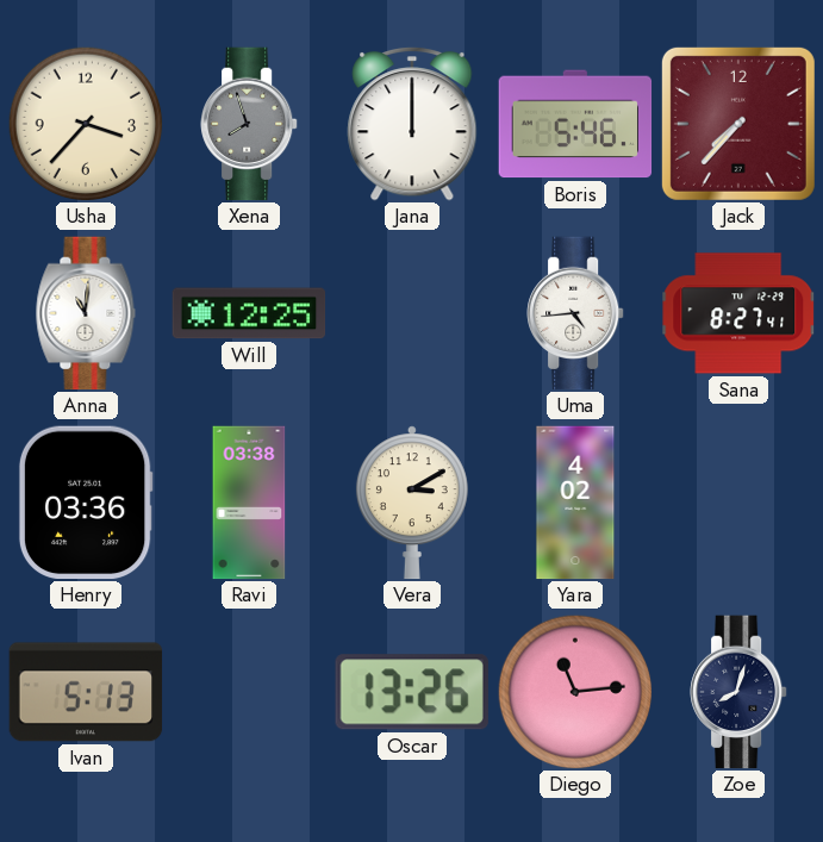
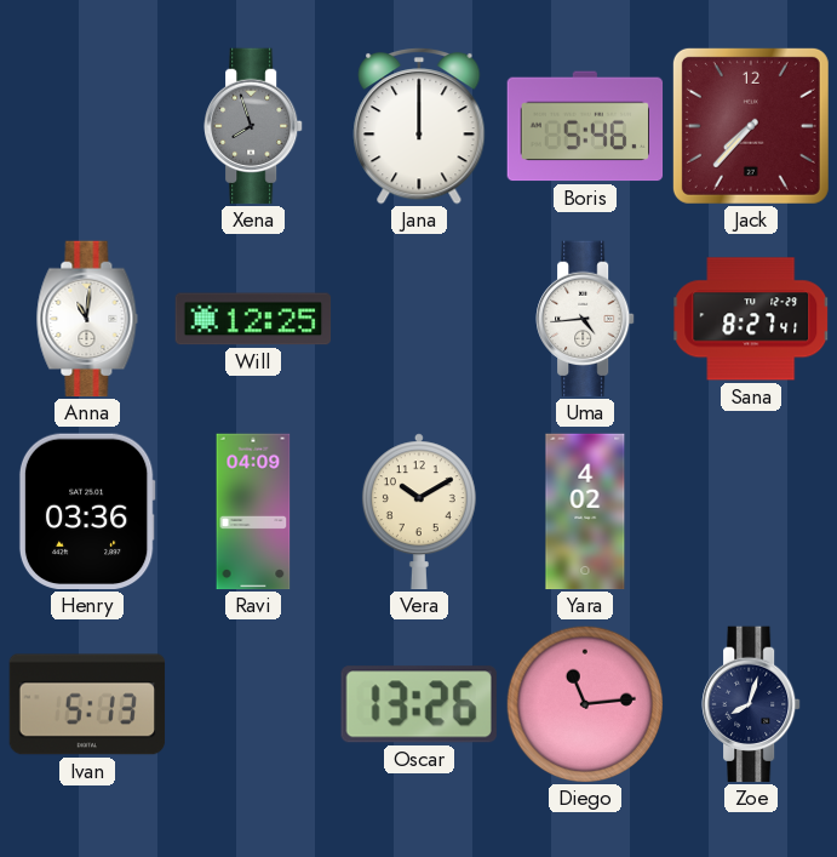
Usha: 3:37 -> none
Ravi: 03:38 -> 04:09
Vera: 3:10 -> 10:10
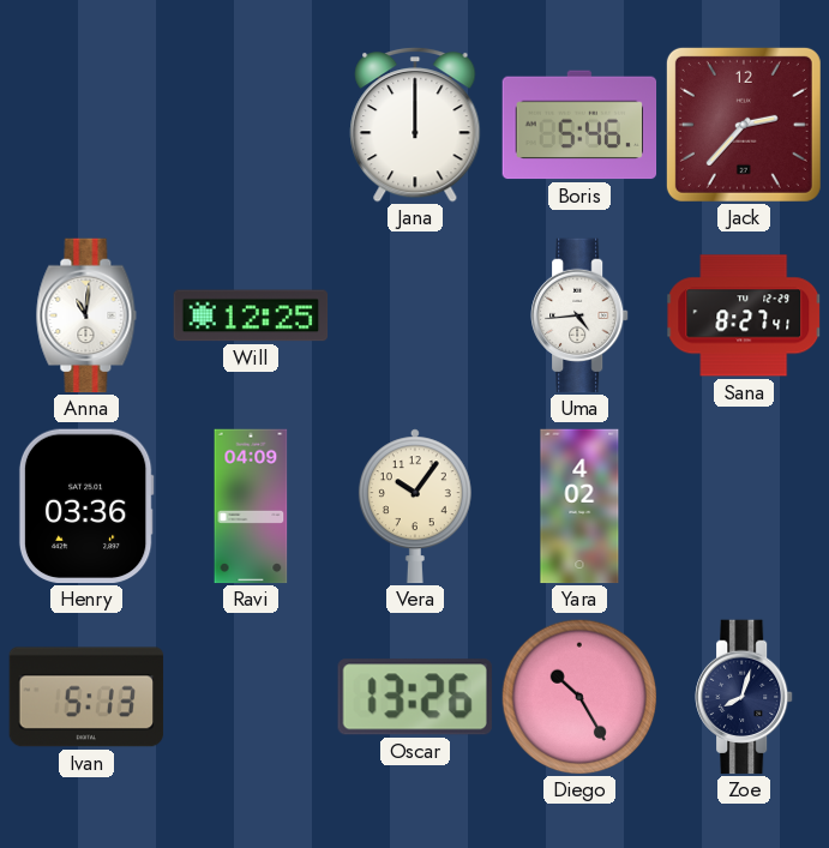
Xena: 7:57 -> none
Jack: 7:37 -> 2:37
Vera: 10:10 -> 10:06
Diego: 11:14 -> 10:25
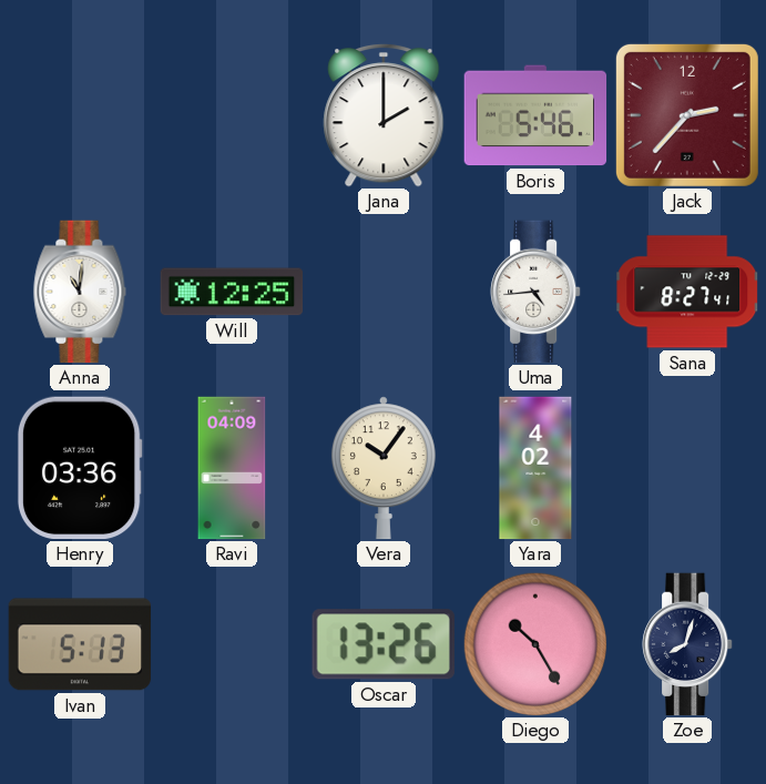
Jana: 12:00 -> 2:00
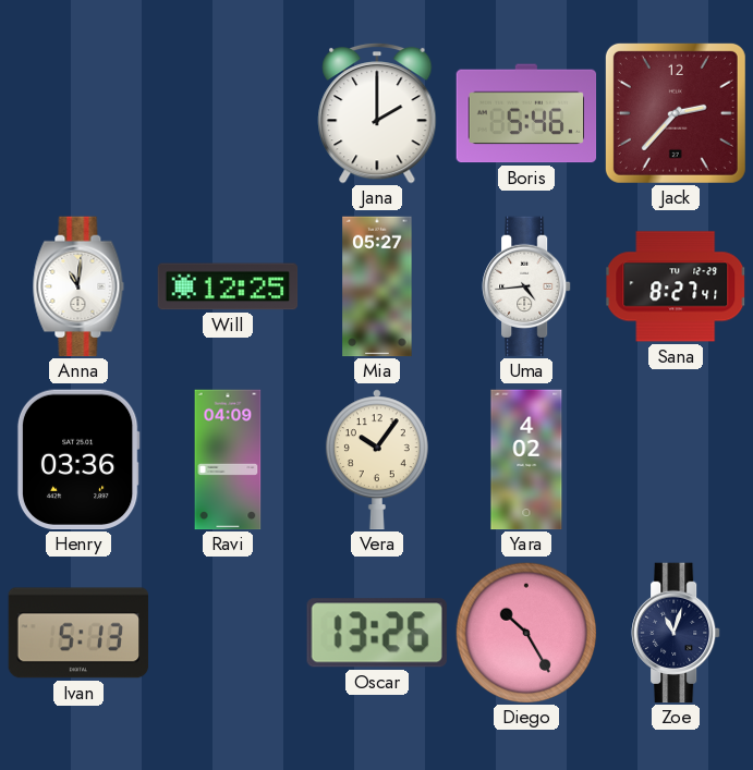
Mia: none -> 05:27
Zoe: 8:03 -> 11:03
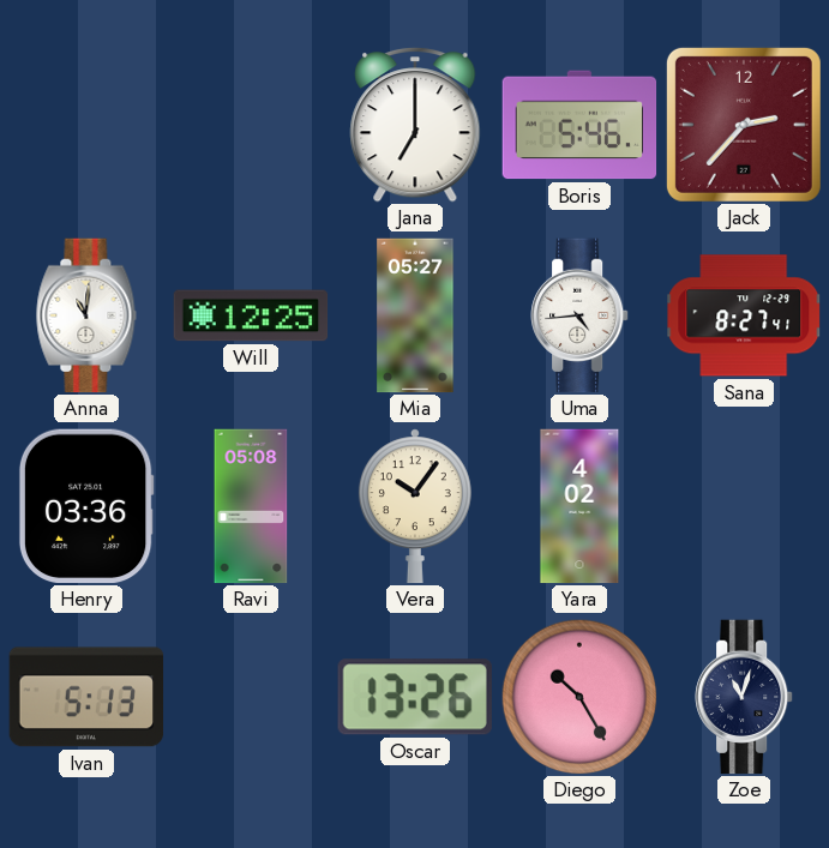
Jana: 2:00 -> 7:00
Ravi: 04:09 -> 05:08
